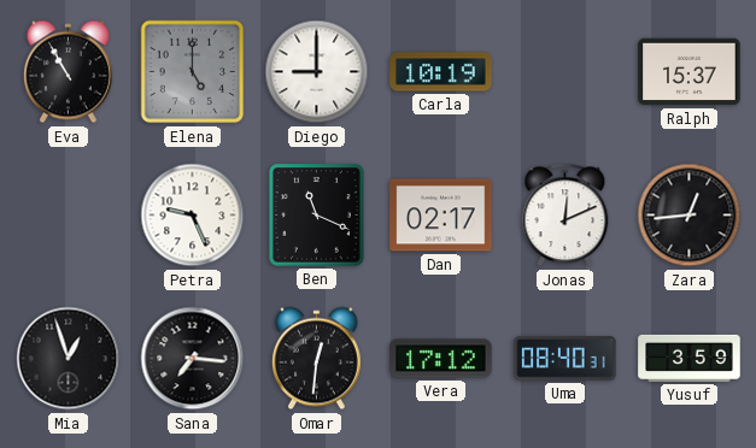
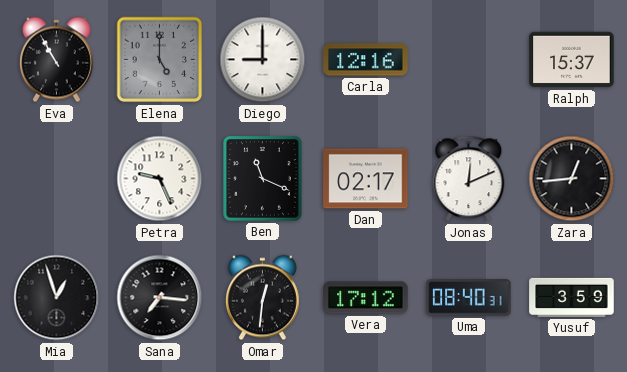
Carla: 10:19 -> 12:16
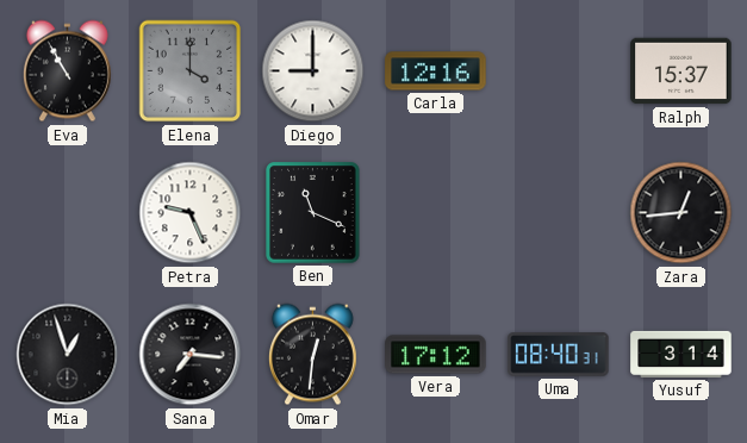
Elena: 5:00 -> 4:00
Dan: 02:17 -> none
Jonas: 12:11 -> none
Yusuf: 3:59 -> 3:14
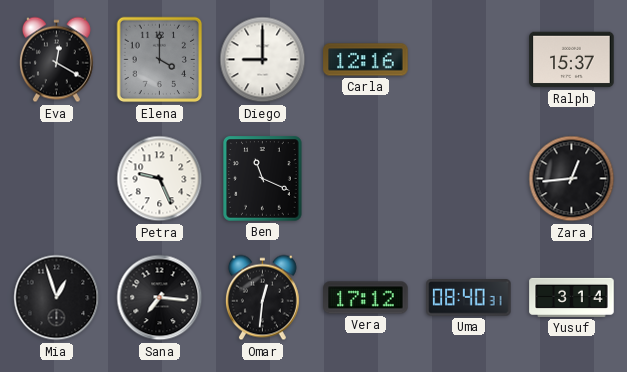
Eva: 10:55 -> 12:20
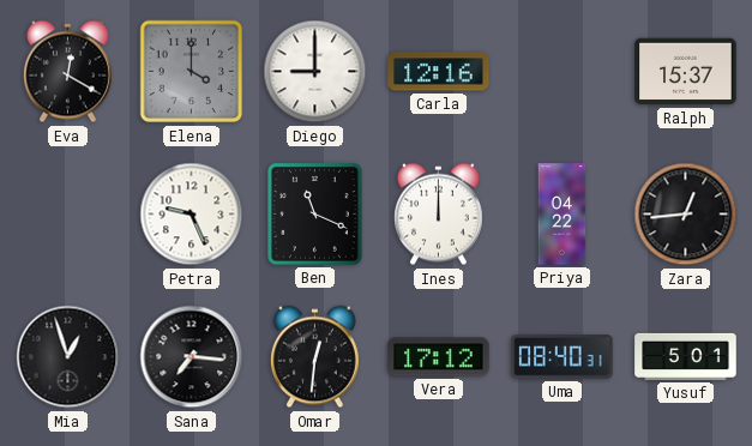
Ines: none -> 12:00
Priya: none -> 04:22
Yusuf: 3:14 -> 5:01
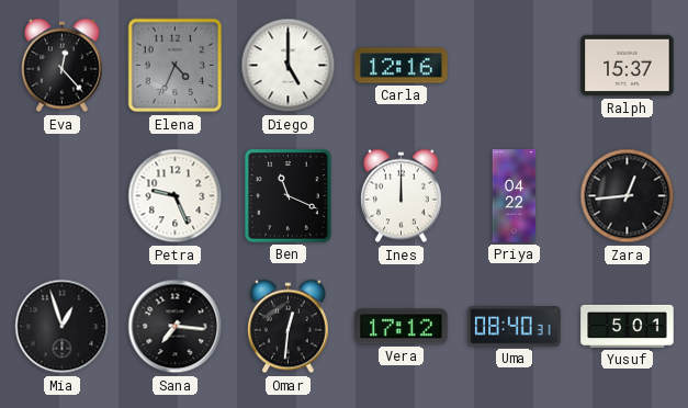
Eva: 12:20 -> 12:23
Elena: 4:00 -> 4:34
Diego: 9:00 -> 5:00
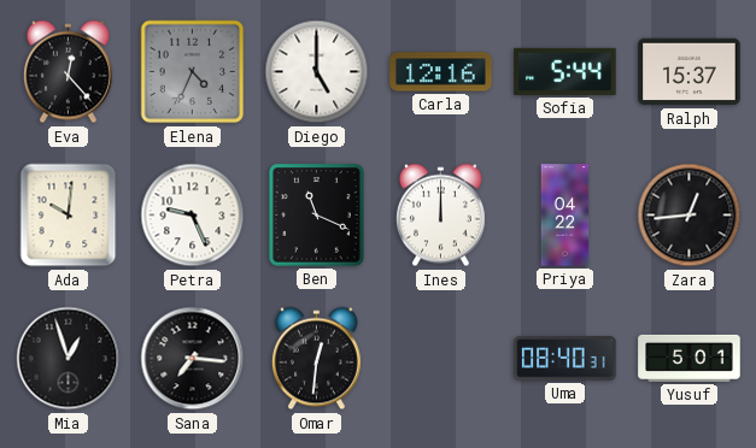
Sofia: none -> 5:44
Ada: none -> 10:01
Vera: 17:12 -> none
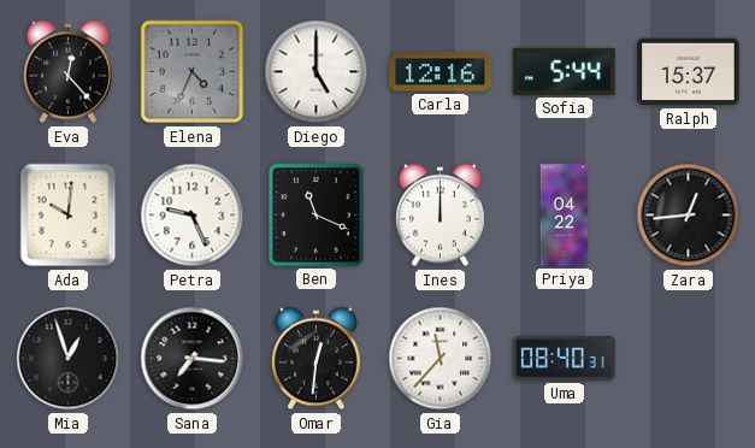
Gia: none -> 11:37
Yusuf: 5:01 -> none
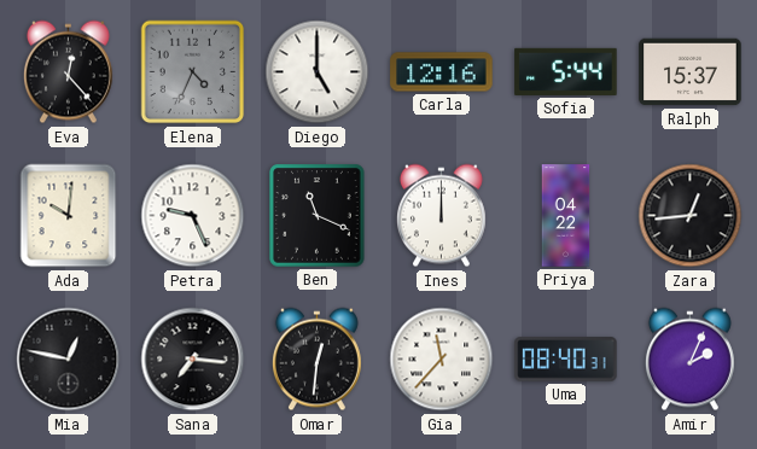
Mia: 12:57 -> 12:47
Amir: none -> 2:04
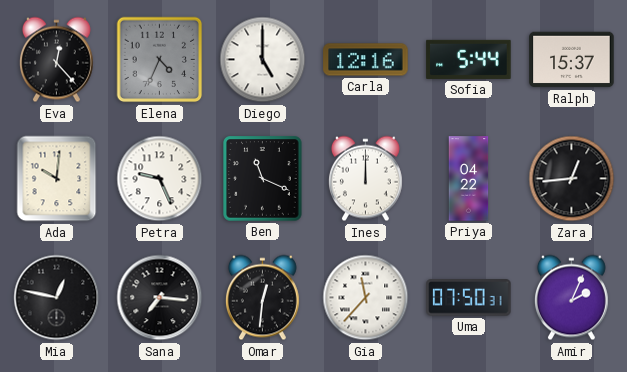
Uma: 08:40 -> 07:50
